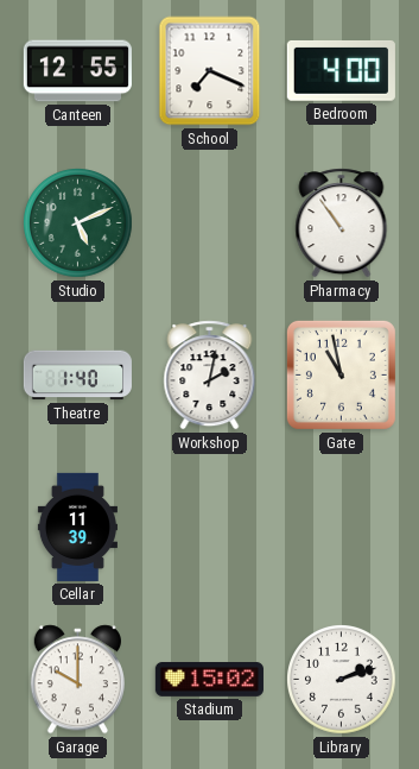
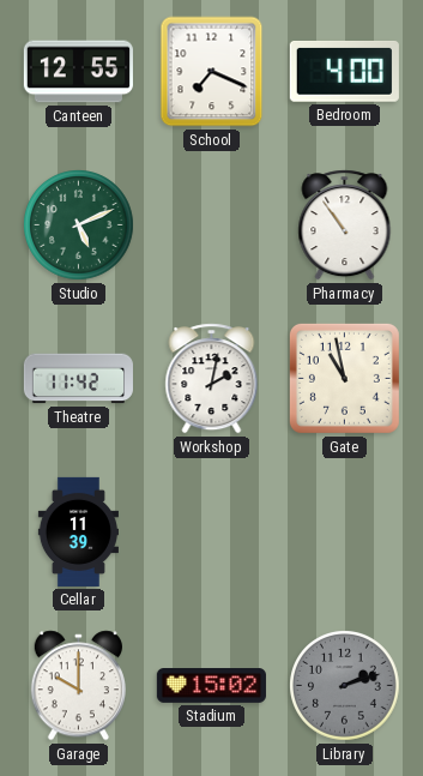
Theatre: 1:40 -> 11:42
Library dial: white -> grey
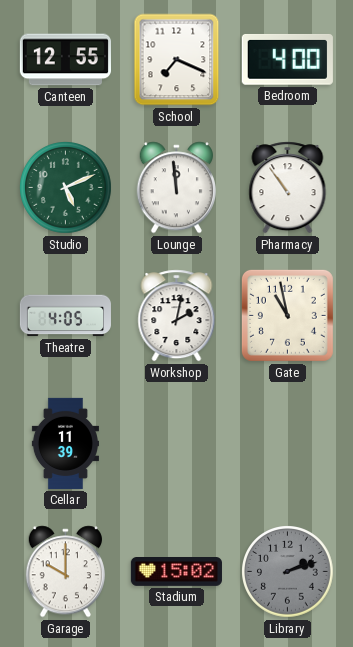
Lounge: none -> 11:59
Theatre: 11:42 -> 4:05
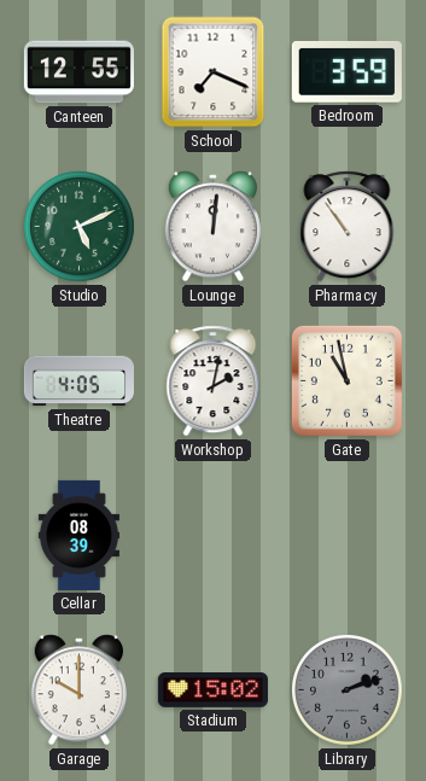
Bedroom: 4:00 -> 3:59
Lounge: 11:59 -> 12:01
Cellar: 11:39 -> 08:39
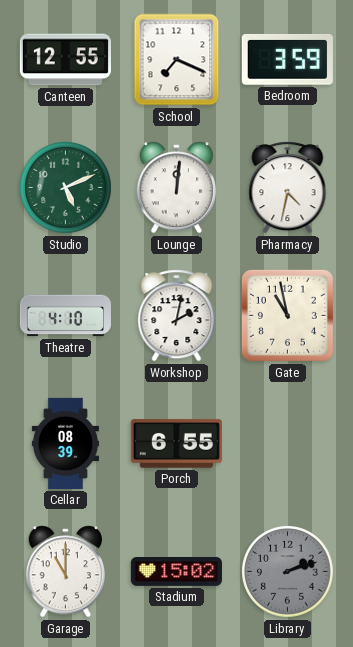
Pharmacy: 10:54 -> 4:32
Theatre: 4:05 -> 4:10
Porch: none -> 6:55
Garage: 10:00 -> 11:00
